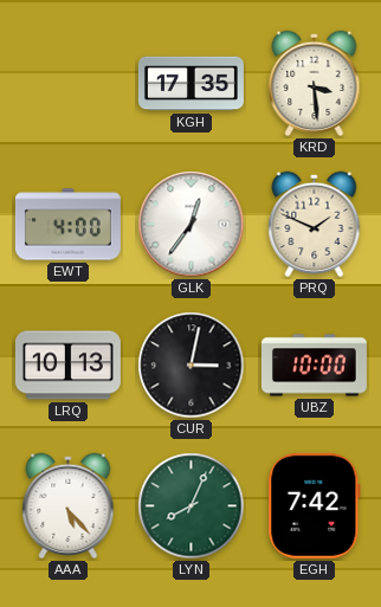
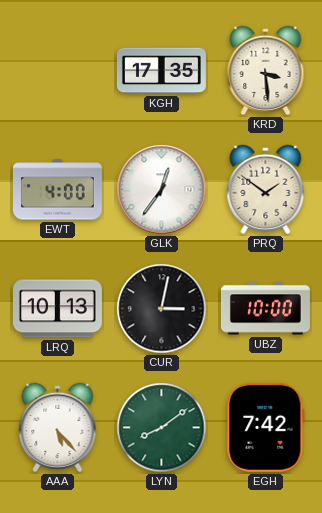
PRQ: 1:49 -> 1:51
LYN: 8:04 -> 8:09
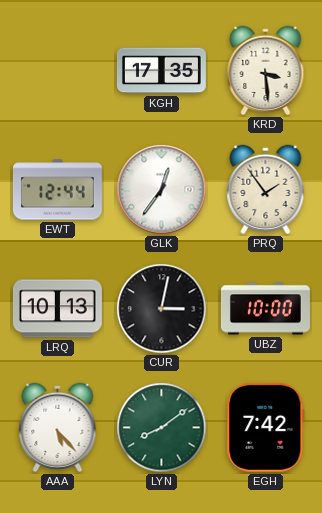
EWT: 4:00 -> 12:44
PRQ: 1:51 -> 1:54
